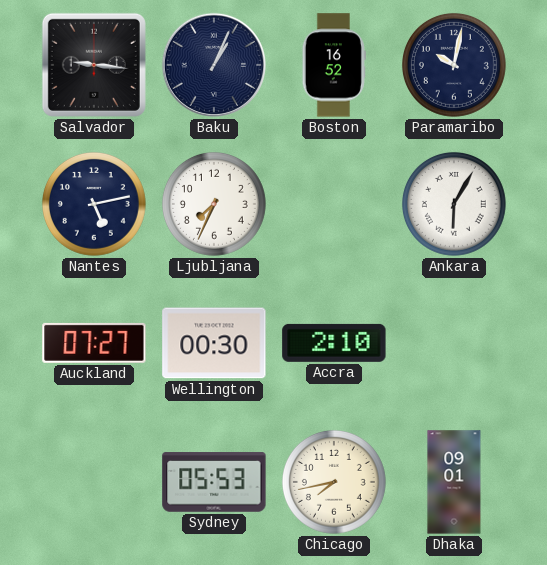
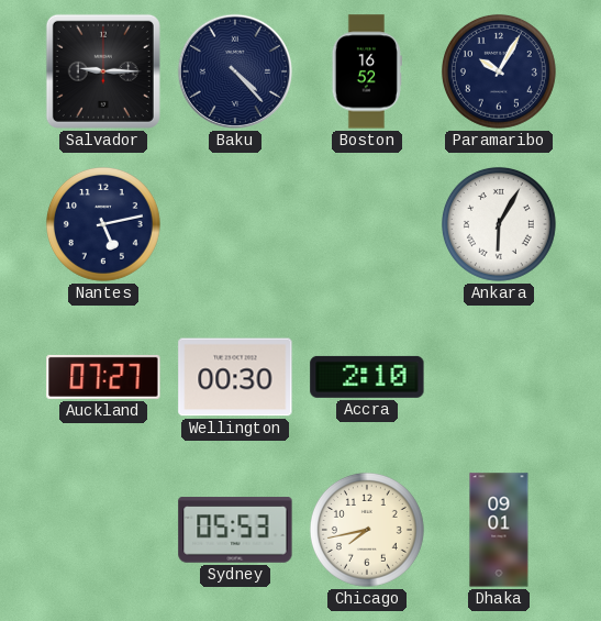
Salvador: 9:16 -> 9:15
Baku: 1:04 -> 4:23
Paramaribo: 10:02 -> 10:05
Ljubljana: 7:34 -> none
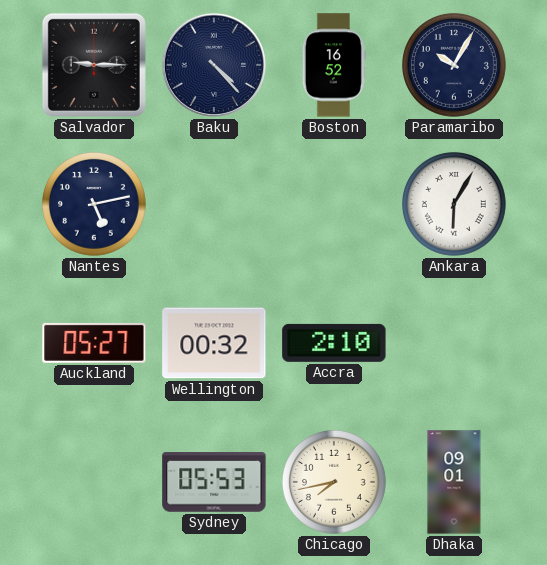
Auckland: 07:27 -> 05:27
Wellington: 00:30 -> 00:32
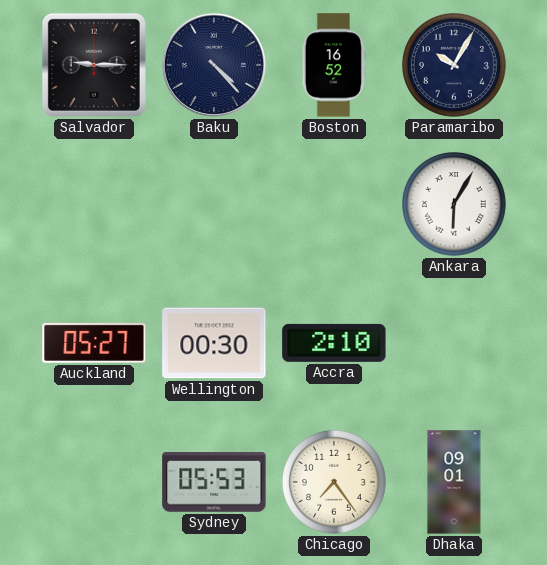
Nantes: 5:13 -> none
Wellington: 00:32 -> 00:30
Chicago: 7:43 -> 7:24
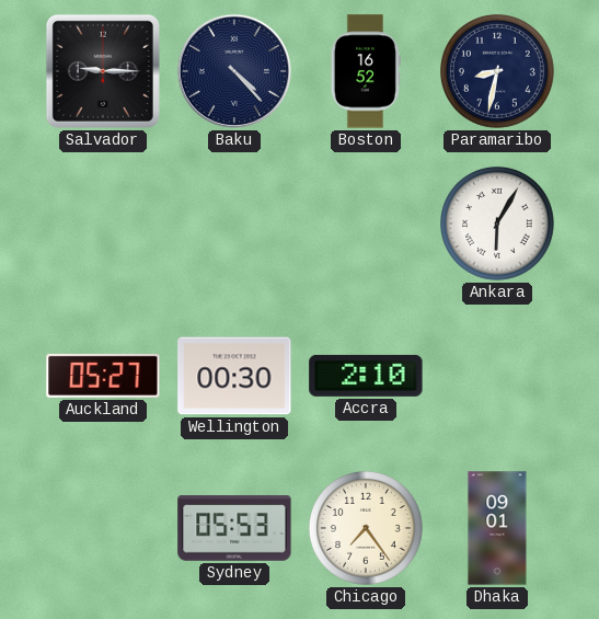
Paramaribo: 10:05 -> 8:32
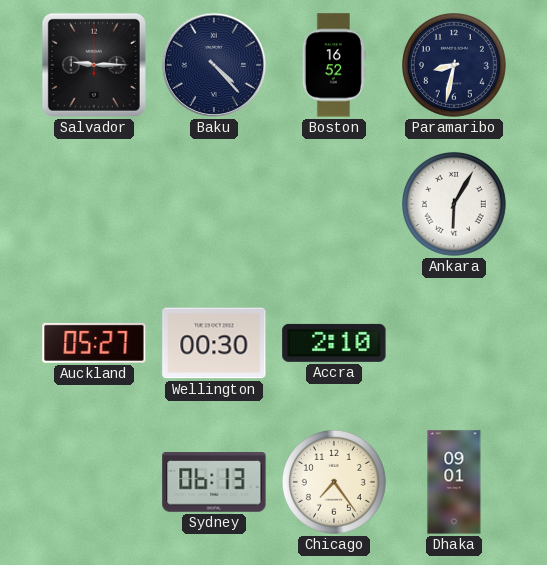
Sydney: 05:53 -> 06:13
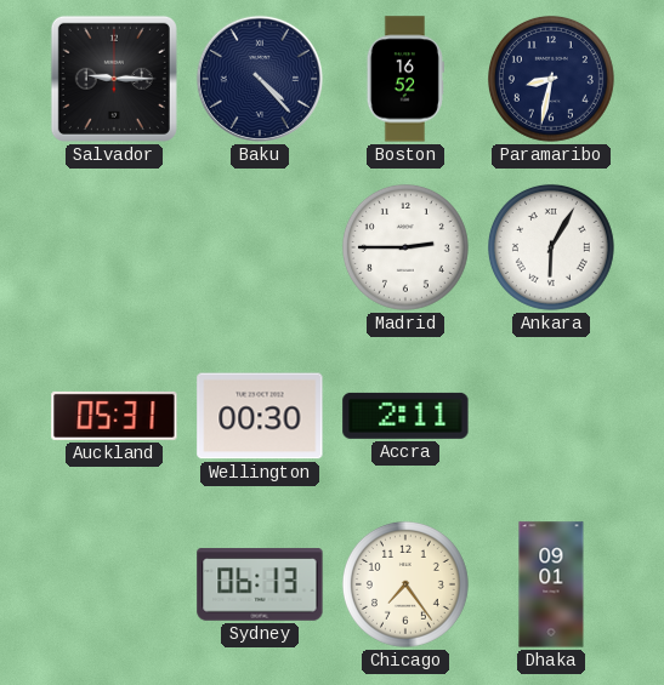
Madrid: none -> 2:45
Auckland: 05:27 -> 05:31
Accra: 2:10 -> 2:11
